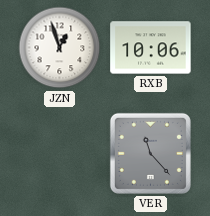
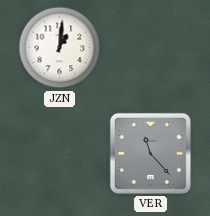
JZN: 12:57 -> 1:01
RXB: 10:06 -> none
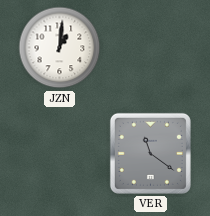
VER: 11:23 -> 11:21
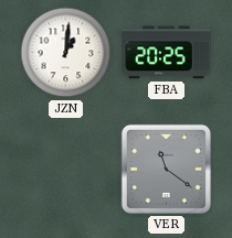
FBA: none -> 20:25
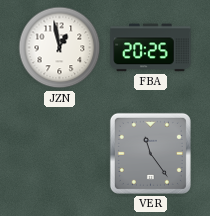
JZN: 1:01 -> 12:58
VER: 11:21 -> 11:24
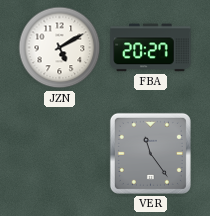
JZN: 12:58 -> 5:10
FBA: 20:25 -> 20:27
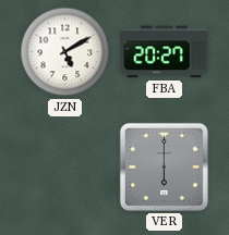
VER: 11:24 -> 6:00
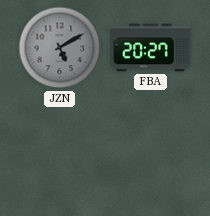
JZN dial: white -> grey
VER: 6:00 -> none
